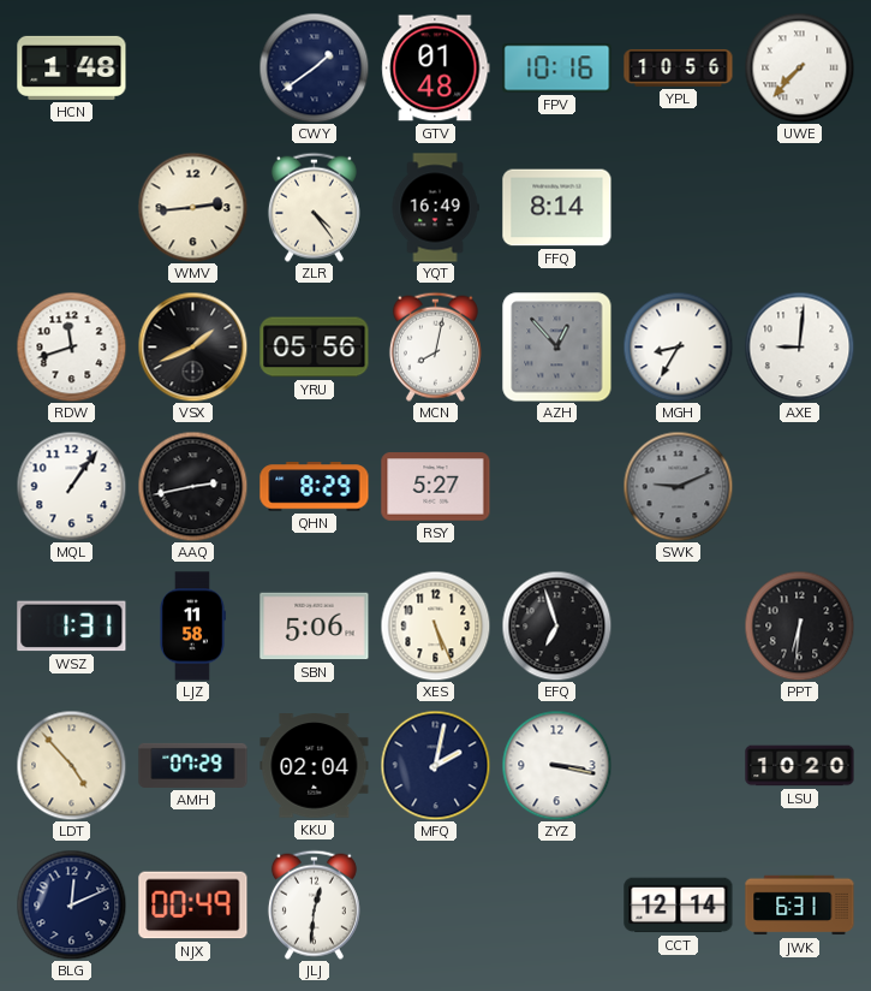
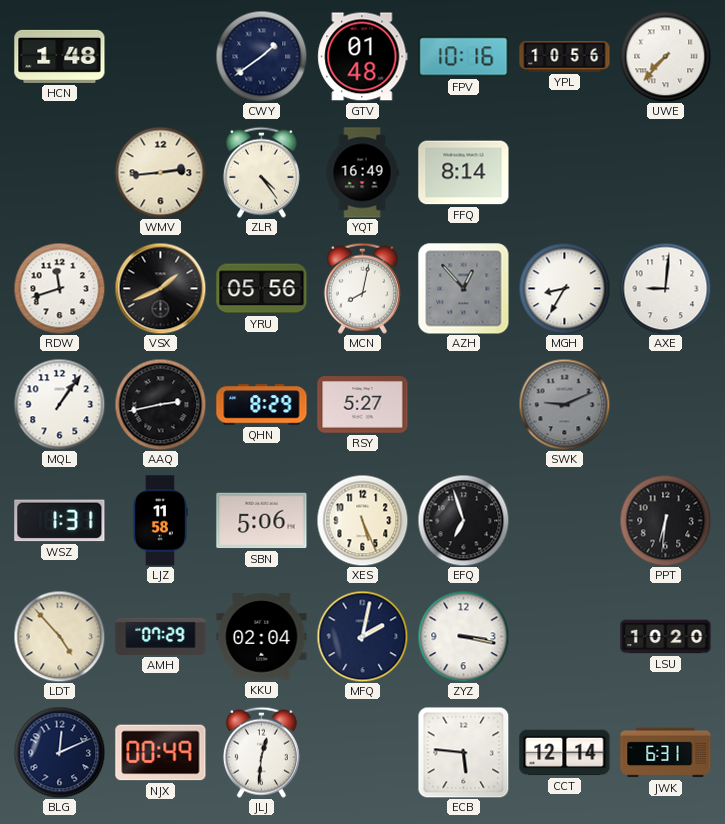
ECB: none -> 5:46
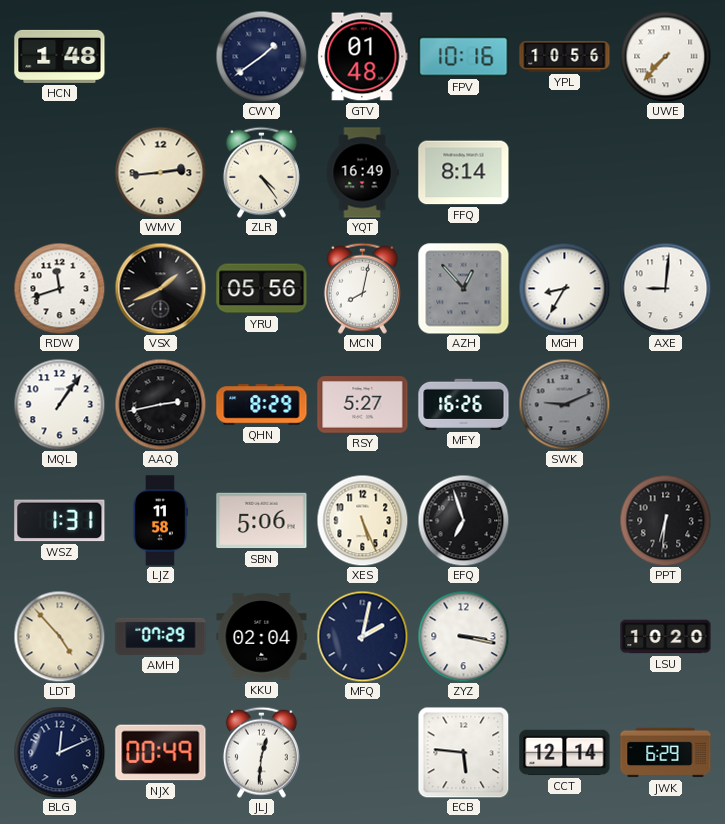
MFY: none -> 16:26
JWK: 6:31 -> 6:29
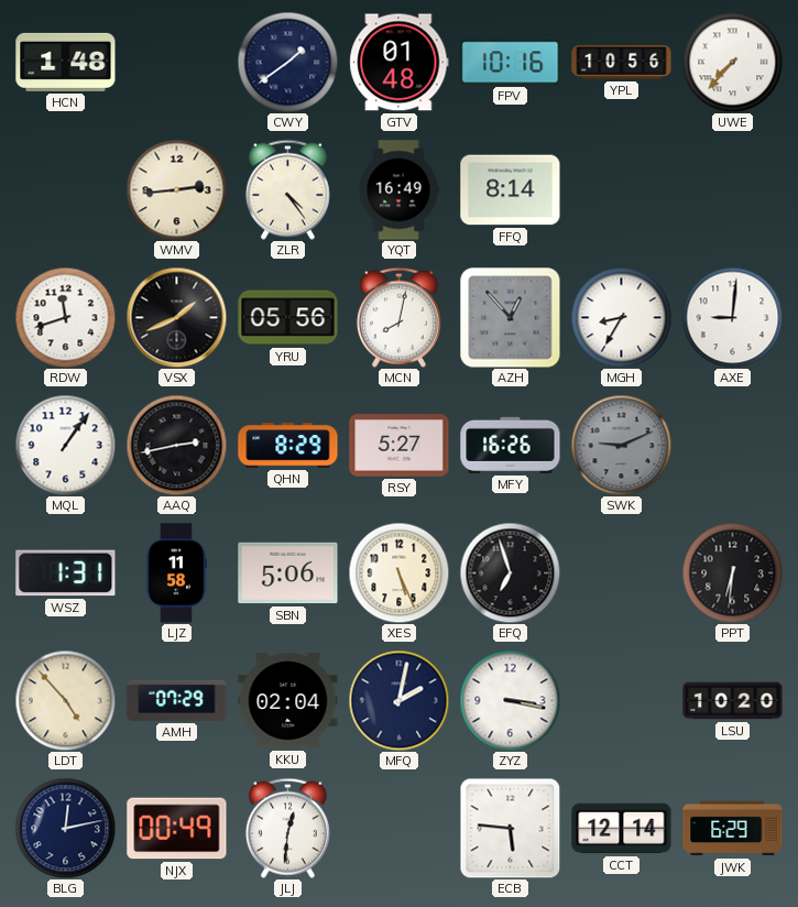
BLG: 12:11 -> 12:13
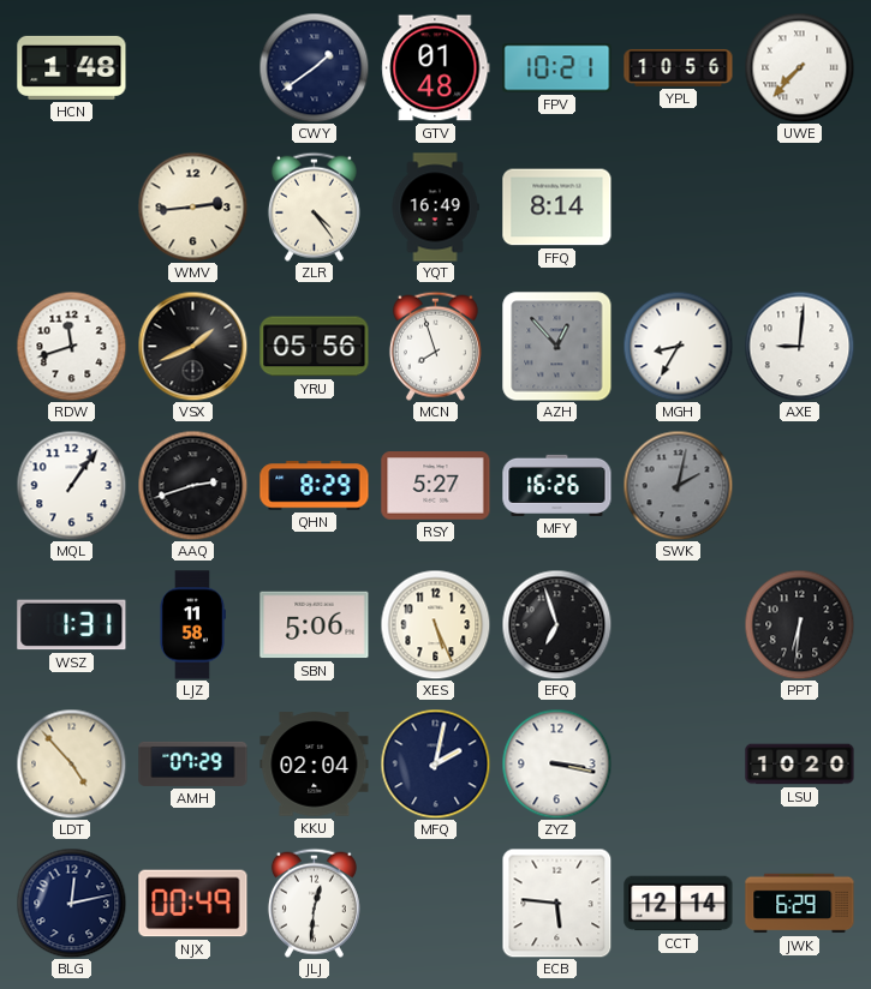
FPV: 10:16 -> 10:21
MCN: 8:02 -> 7:57
AAQ: 2:43 -> 2:42
SWK: 9:11 -> 2:02
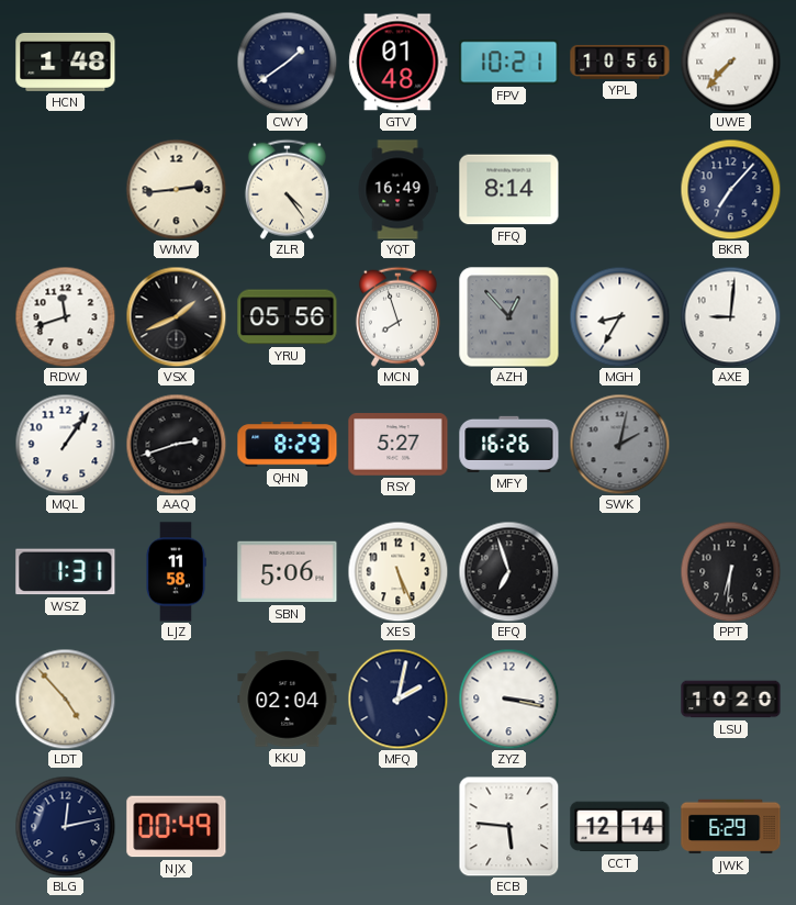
BKR: none -> 7:07
AMH: 07:29 -> none
JLJ: 12:31 -> none
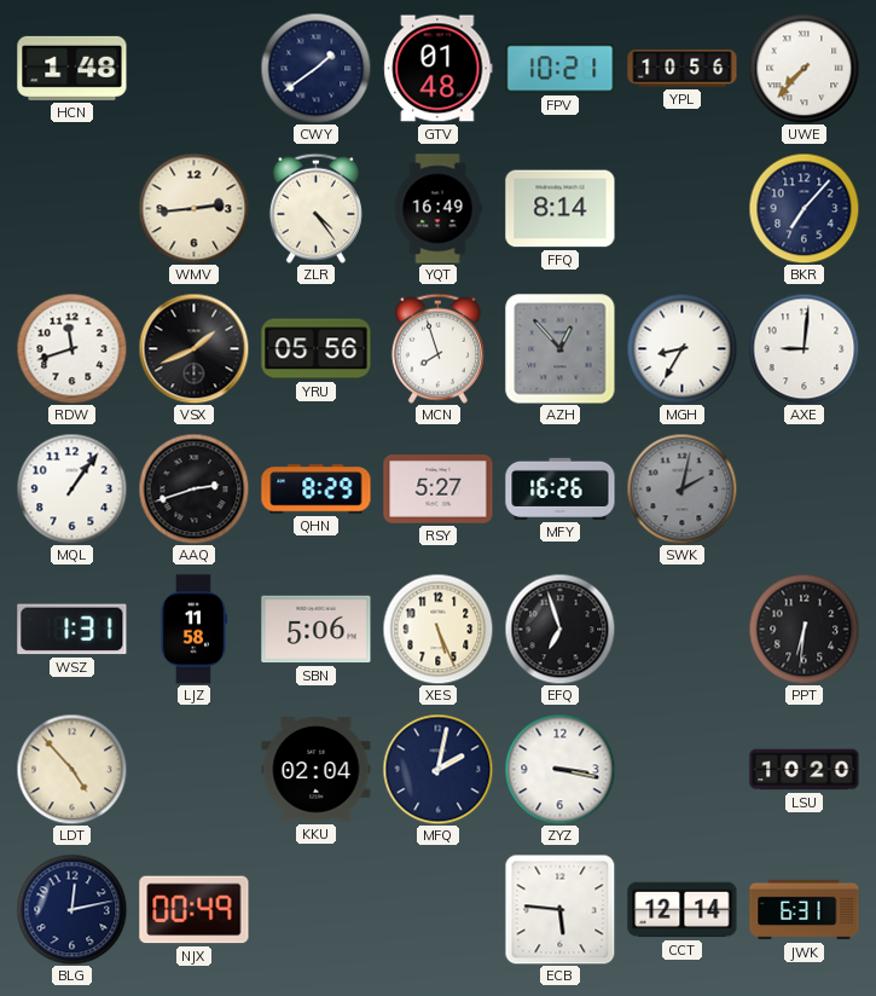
JWK: 6:29 -> 6:31
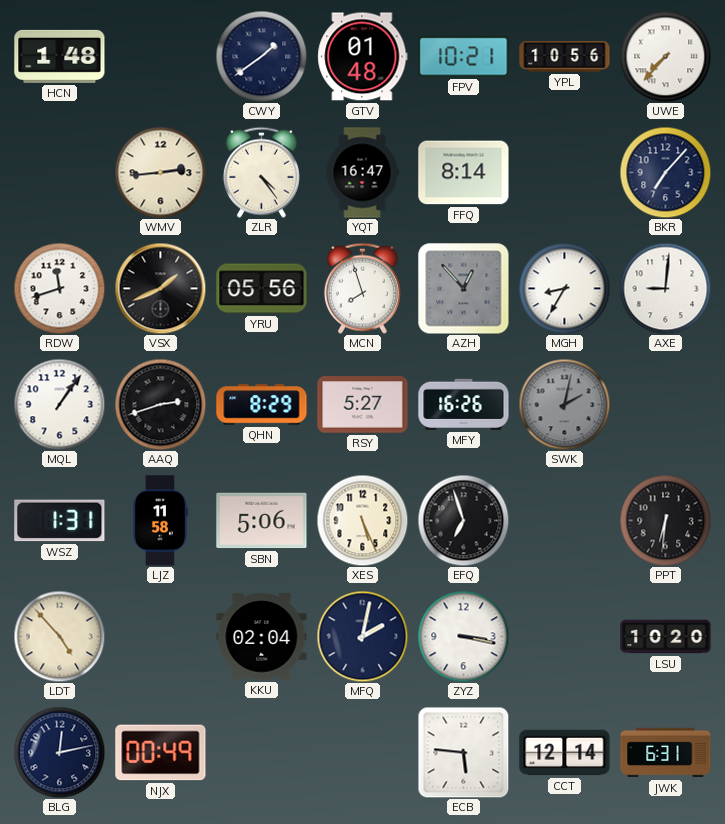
YQT: 16:49 -> 16:47
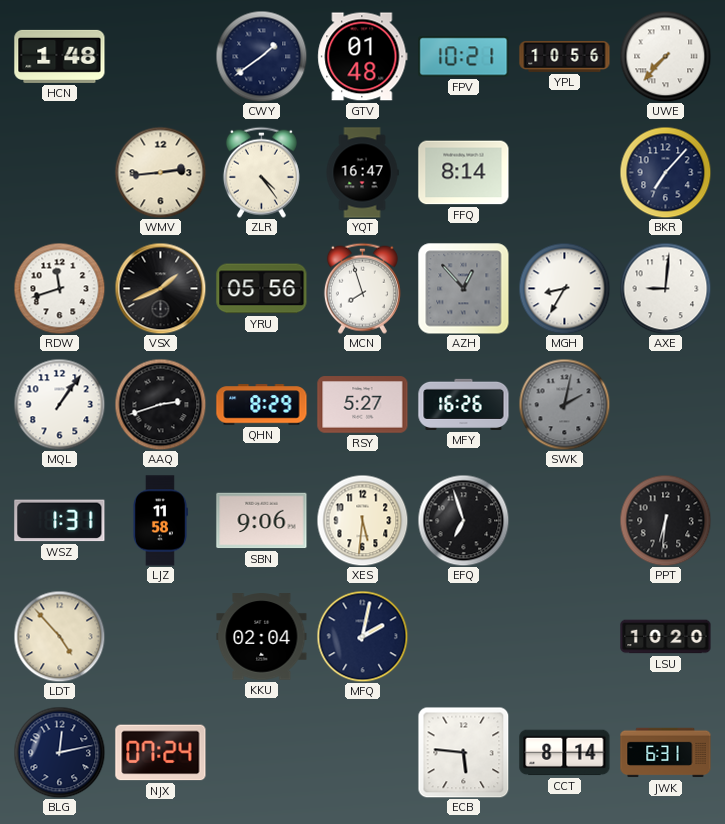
SBN: 5:06 -> 9:06
XES: 5:26 -> 5:31
ZYZ: 3:17 -> none
NJX: 00:49 -> 07:24
CCT: 12:14 -> 8:14
